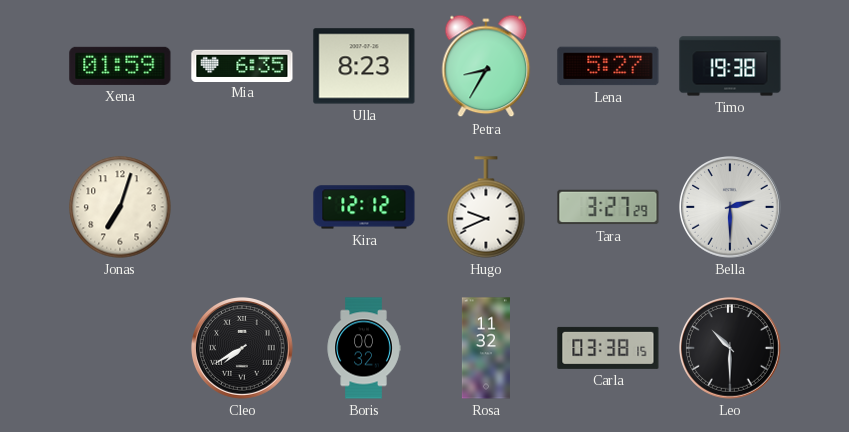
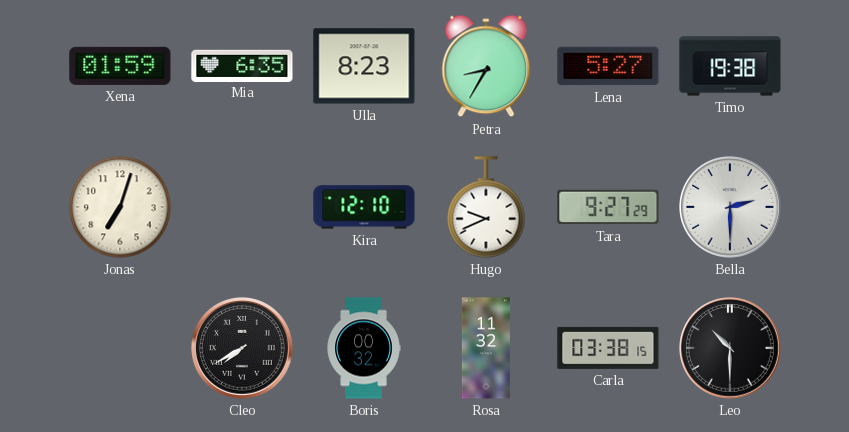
Kira: 12:12 -> 12:10
Tara: 3:27 -> 9:27
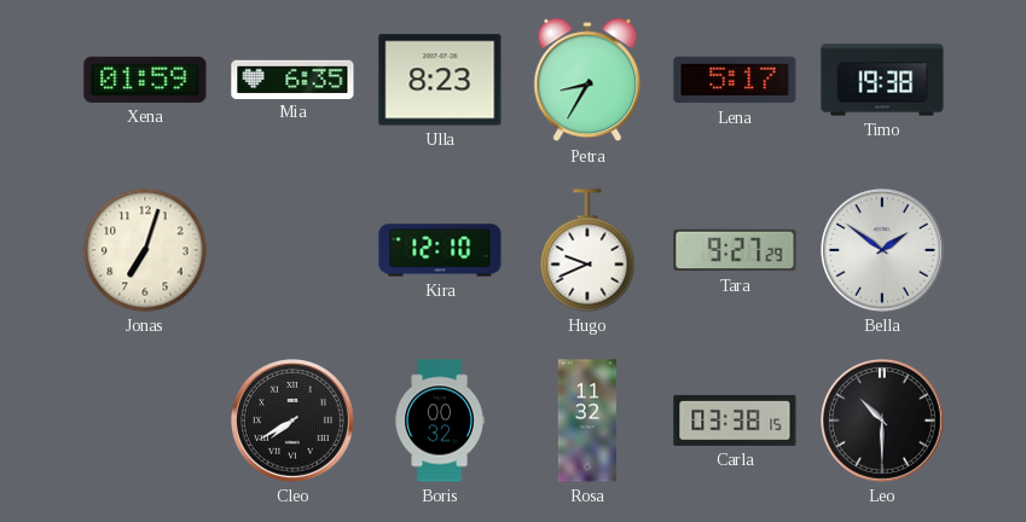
Lena: 5:27 -> 5:17
Bella: 2:30 -> 1:51
